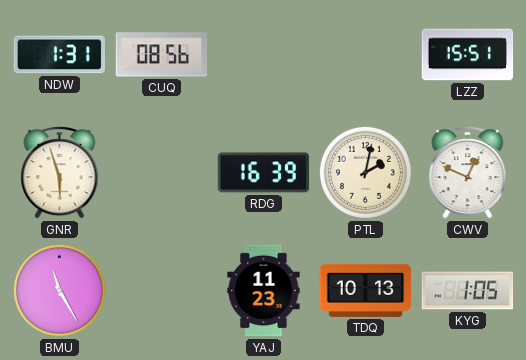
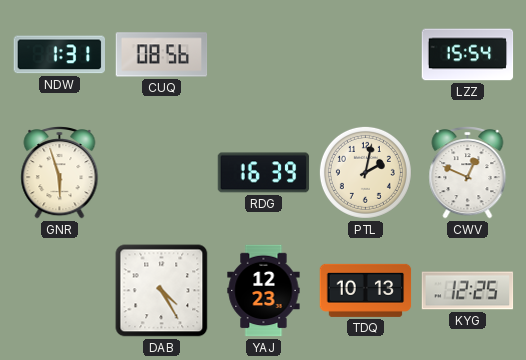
LZZ: 15:51 -> 15:54
BMU: 11:25 -> none
DAB: none -> 4:25
YAJ: 11:23 -> 12:23
KYG: 1:05 -> 12:25
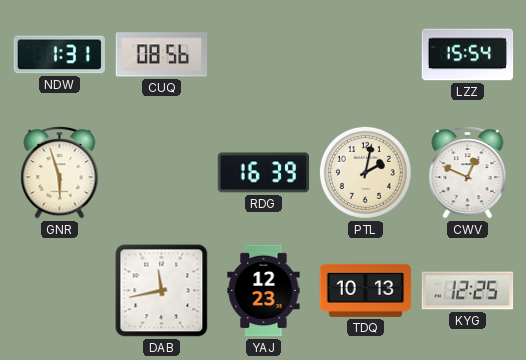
DAB: 4:25 -> 11:43
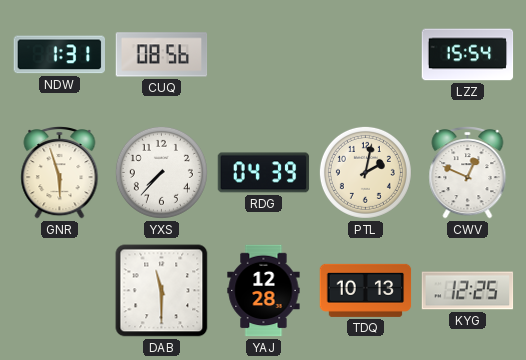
YXS: none -> 7:37
RDG: 16:39 -> 04:39
DAB: 11:43 -> 11:30
YAJ: 12:23 -> 12:28
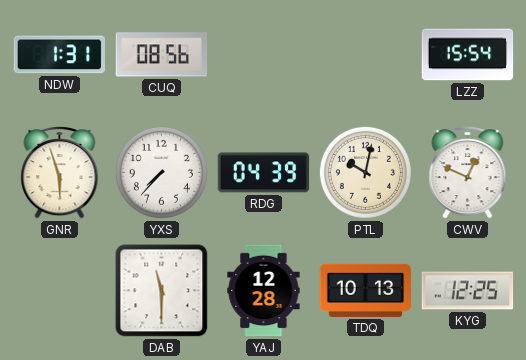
PTL: 2:02 -> 10:02
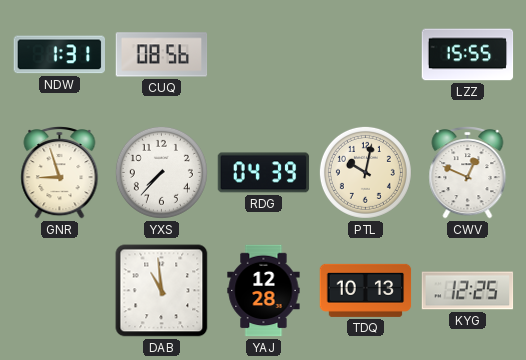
LZZ: 15:54 -> 15:55
GNR: 5:57 -> 8:57
DAB: 11:30 -> 10:59
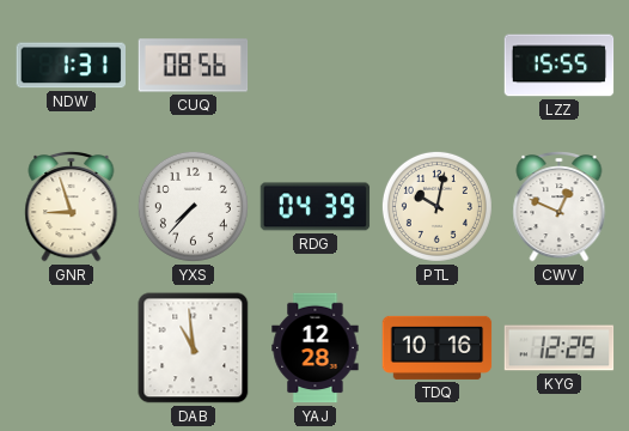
TDQ: 10:13 -> 10:16
